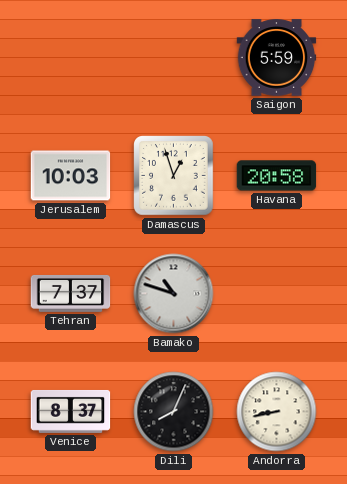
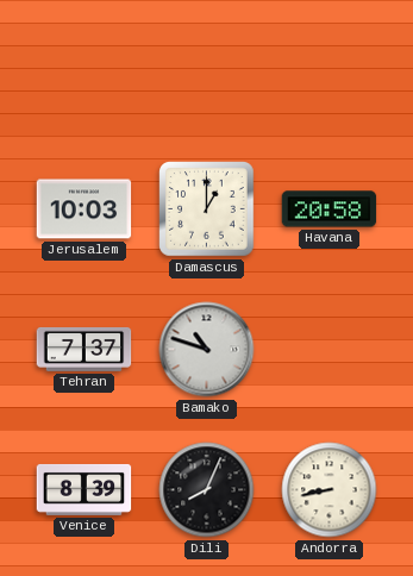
Saigon: 5:59 -> none
Damascus: 12:57 -> 1:00
Venice: 8:37 -> 8:39
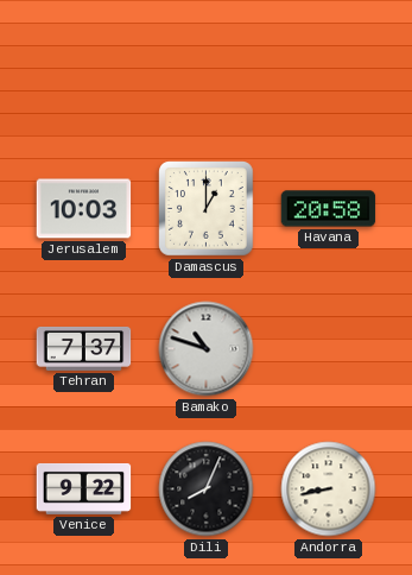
Venice: 8:39 -> 9:22
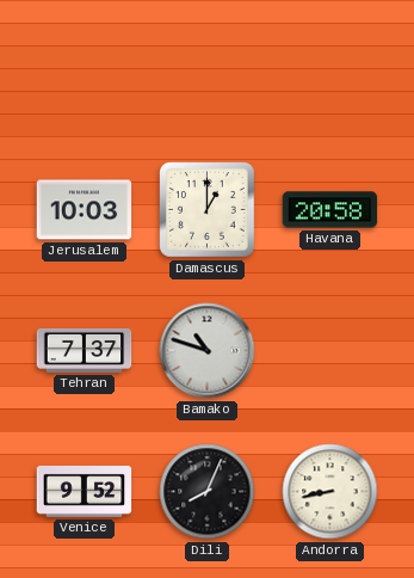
Venice: 9:22 -> 9:52
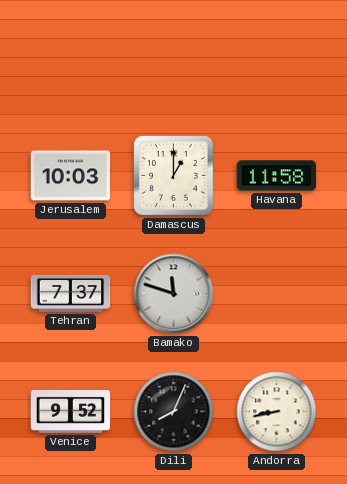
Havana: 20:58 -> 11:58
Bamako: 10:48 -> 11:48
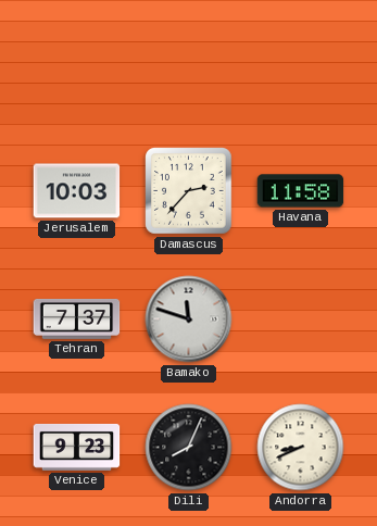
Damascus: 1:00 -> 2:37
Venice: 9:52 -> 9:23
Andorra: 8:43 -> 8:41
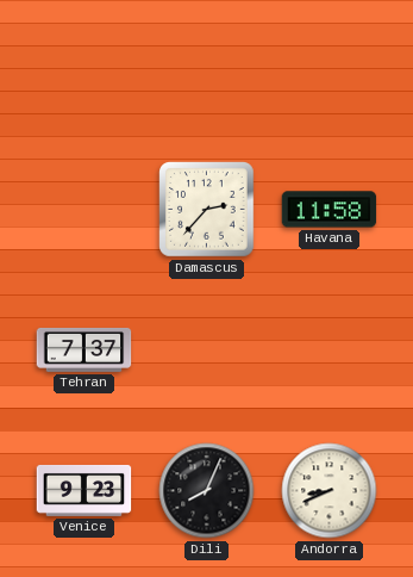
Jerusalem: 10:03 -> none
Bamako: 11:48 -> none
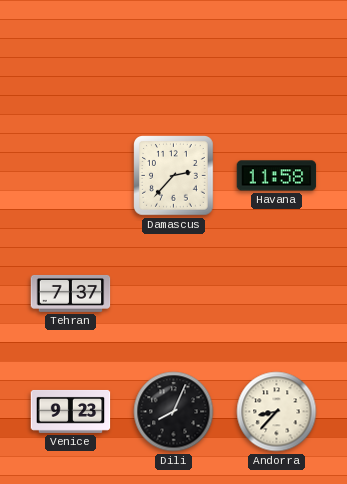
Andorra: 8:41 -> 8:37
